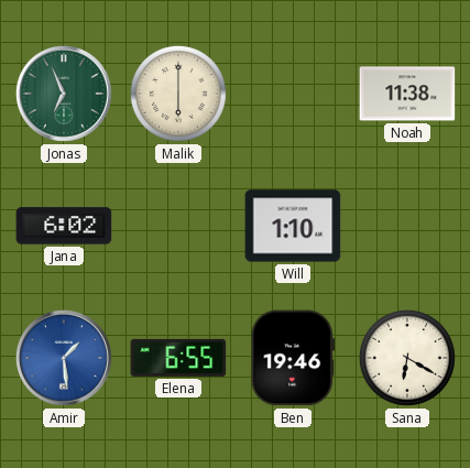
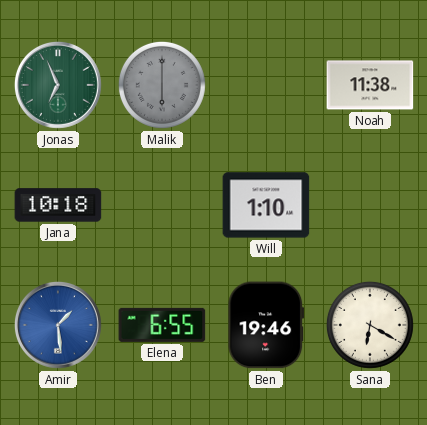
Malik dial: cream -> grey
Jana: 6:02 -> 10:18
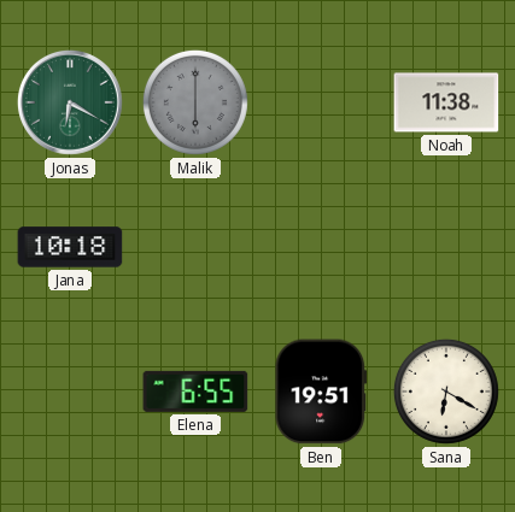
Jonas: 6:56 -> 6:20
Will: 1:10 -> none
Amir: 1:29 -> none
Ben: 19:46 -> 19:51
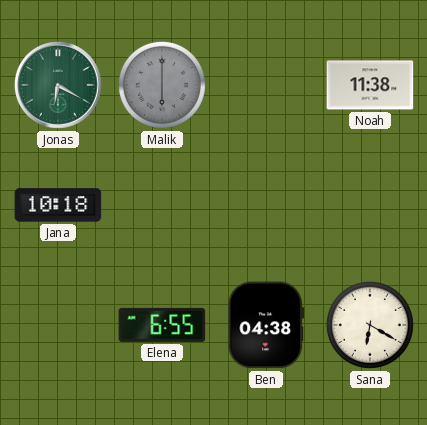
Ben: 19:51 -> 04:38
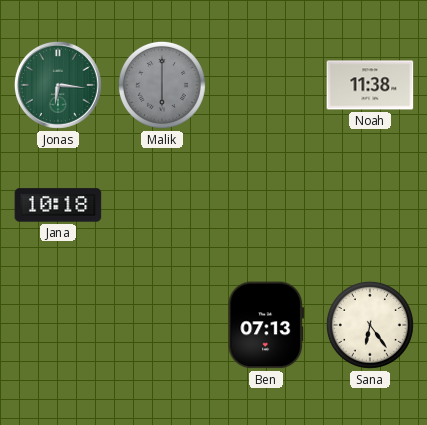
Jonas: 6:20 -> 6:16
Elena: 6:55 -> none
Ben: 04:38 -> 07:13
Sana: 6:20 -> 6:24
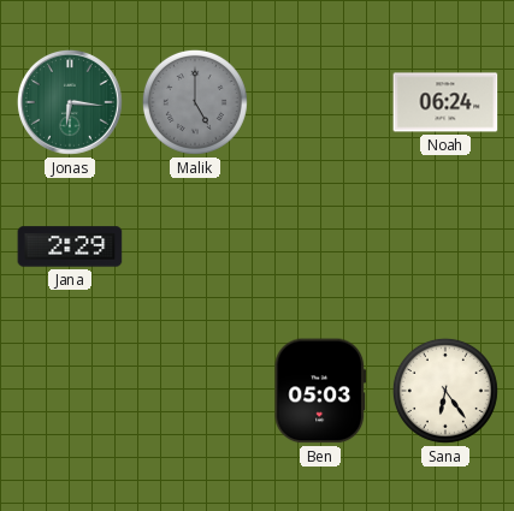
Malik: 6:00 -> 5:00
Noah: 11:38 -> 06:24
Jana: 10:18 -> 2:29
Ben: 07:13 -> 05:03
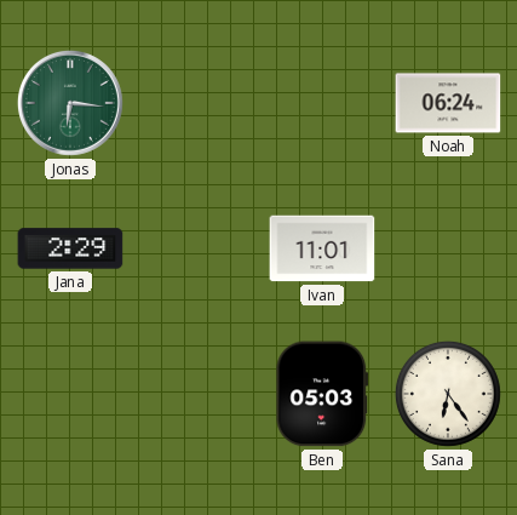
Malik: 5:00 -> none
Ivan: none -> 11:01
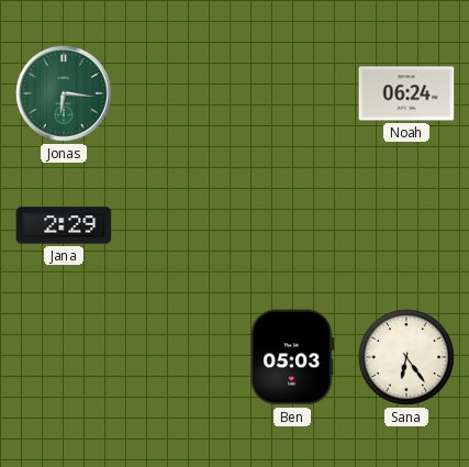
Ivan: 11:01 -> none
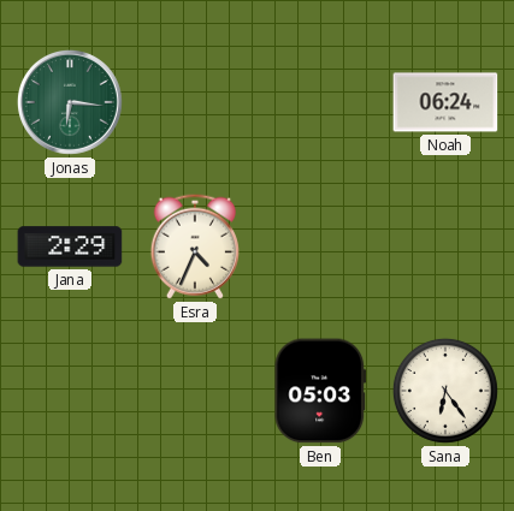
Esra: none -> 4:34
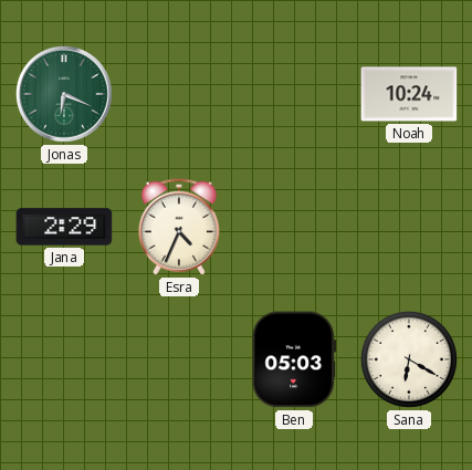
Jonas: 6:16 -> 6:19
Noah: 06:24 -> 10:24
Sana: 6:24 -> 6:20
